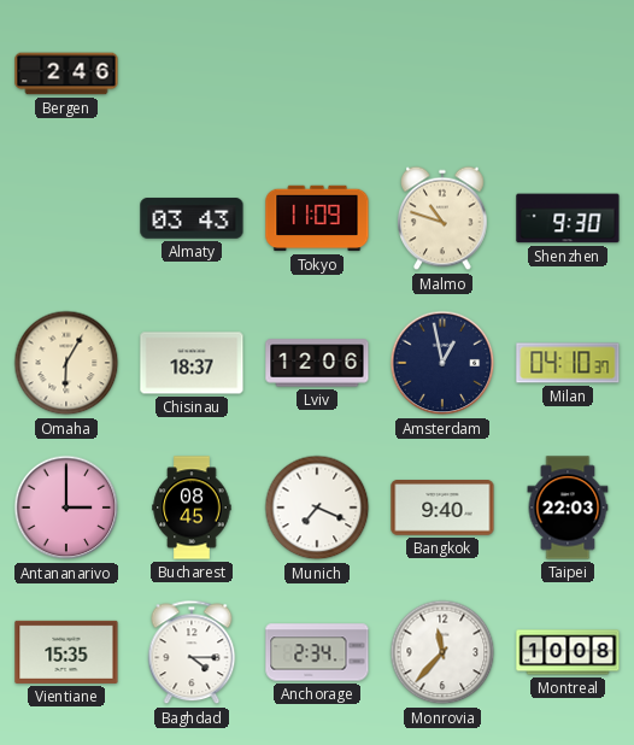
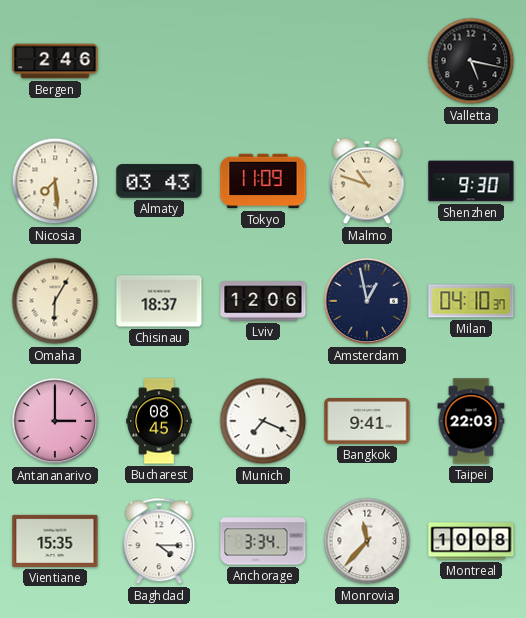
Valletta: none -> 5:17
Nicosia: none -> 7:29
Bangkok: 9:40 -> 9:41
Anchorage: 2:34 -> 3:34
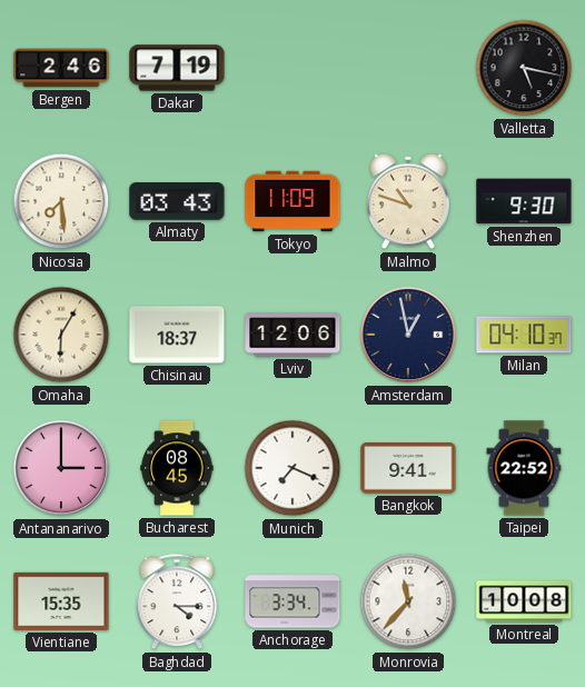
Dakar: none -> 7:19
Taipei: 22:03 -> 22:52
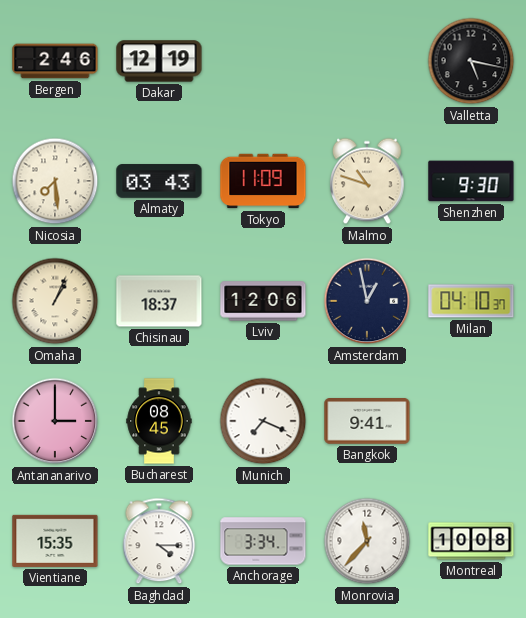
Dakar: 7:19 -> 12:19
Omaha: 6:05 -> 1:04
Taipei: 22:52 -> none
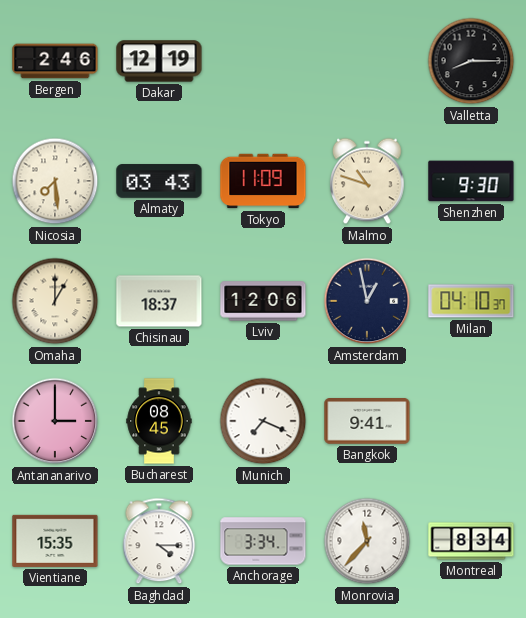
Valletta: 5:17 -> 8:15
Omaha: 1:04 -> 1:00
Montreal: 10:08 -> 8:34
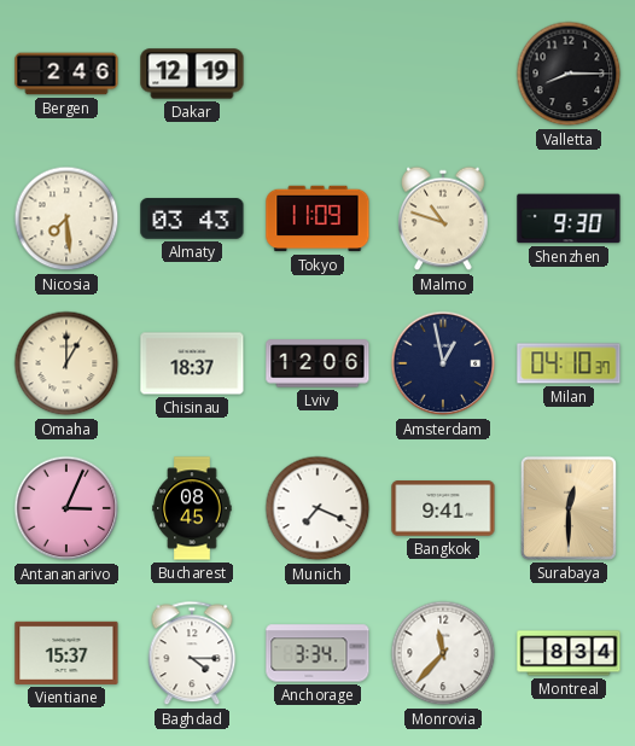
Antananarivo: 3:00 -> 3:04
Surabaya: none -> 12:30
Vientiane: 15:35 -> 15:37
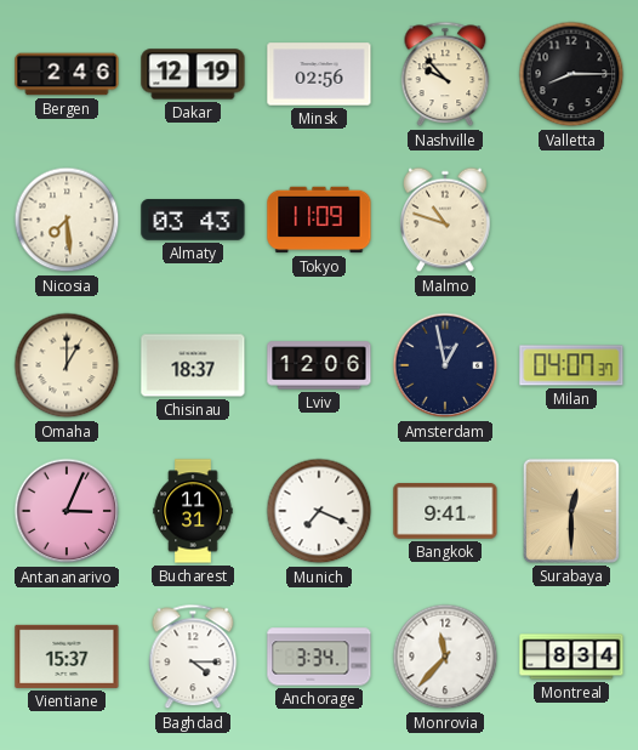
Minsk: none -> 02:56
Nashville: none -> 9:53
Shenzhen: 9:30 -> none
Milan: 04:10 -> 04:07
Bucharest: 08:45 -> 11:31
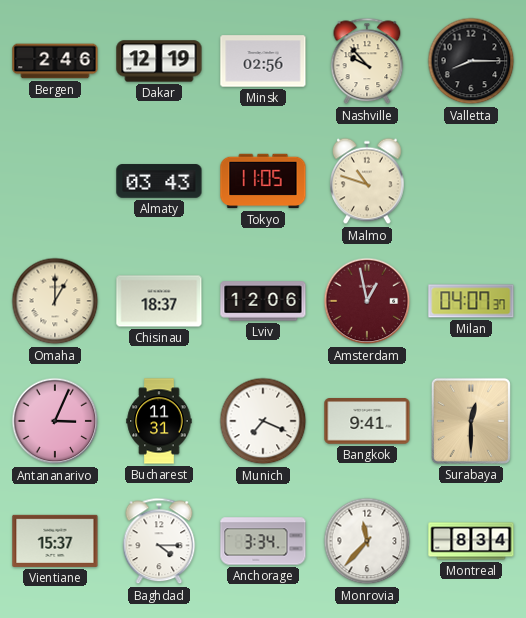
Nicosia: 7:29 -> none
Tokyo: 11:09 -> 11:05
Amsterdam dial: navy -> burgundy
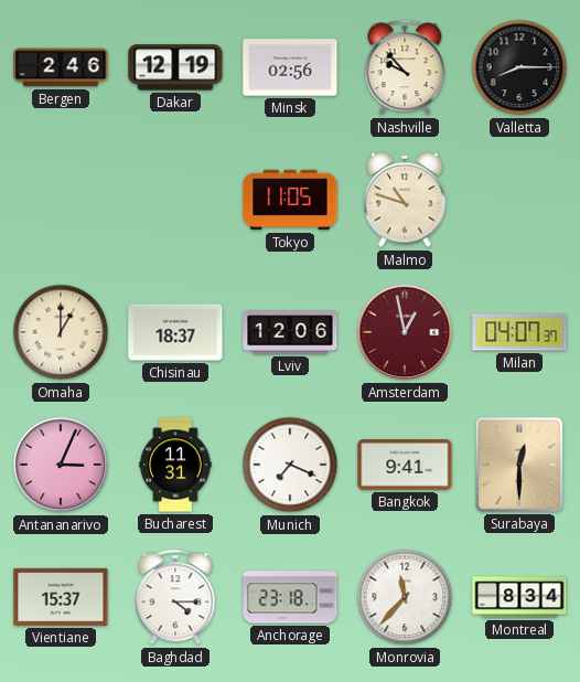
Almaty: 03:43 -> none
Anchorage: 3:34 -> 23:18
